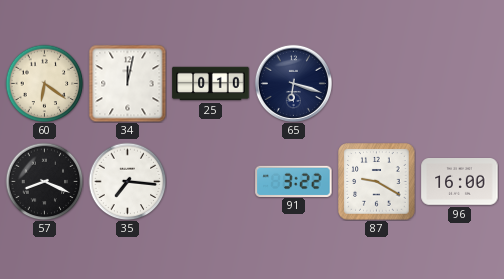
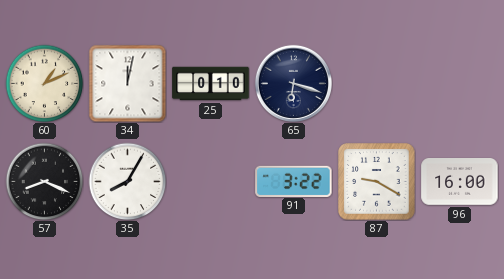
60: 6:21 -> 1:11
35: 7:16 -> 8:05
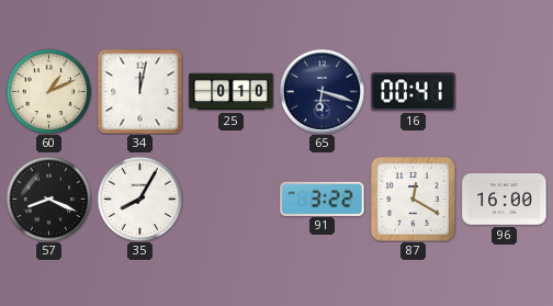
16: none -> 00:41
87: 9:20 -> 12:20
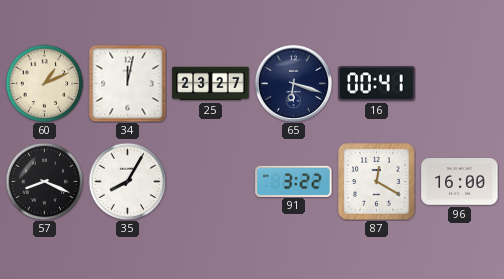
25: 0:10 -> 23:27
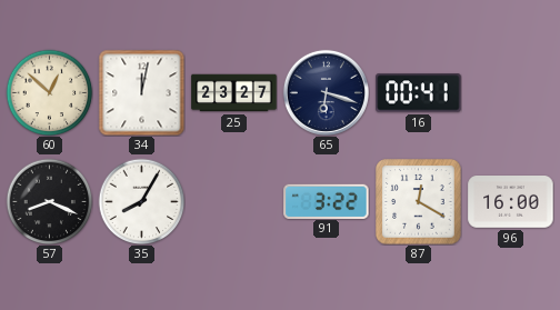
60: 1:11 -> 12:52
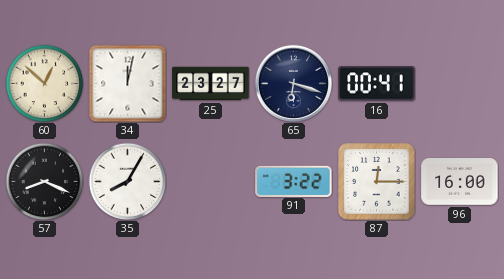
87: 12:20 -> 12:15
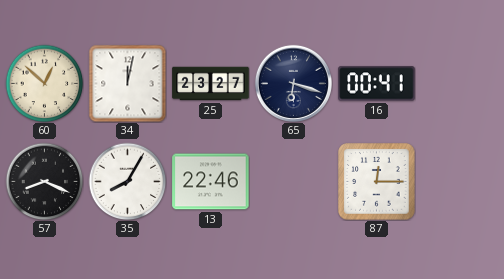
13: none -> 22:46
91: 3:22 -> none
96: 16:00 -> none
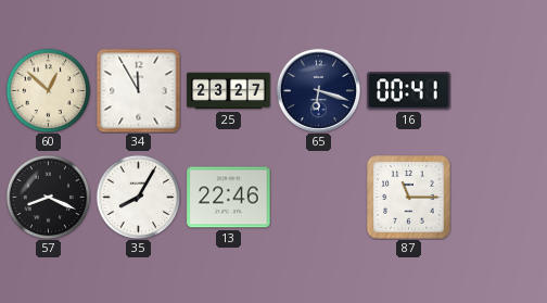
34: 12:02 -> 11:55
87: 12:15 -> 11:15
